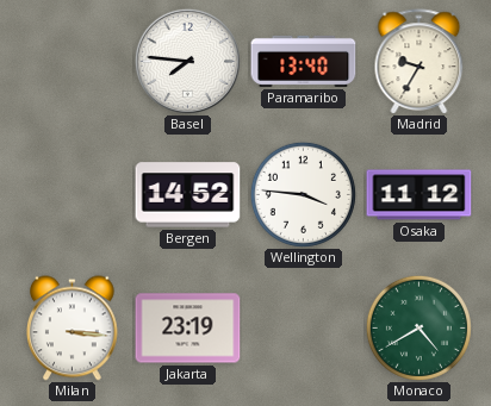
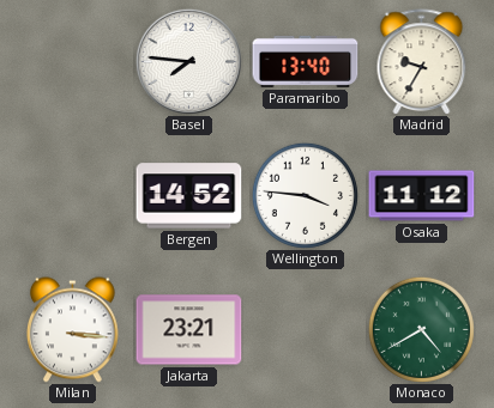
Jakarta: 23:19 -> 23:21
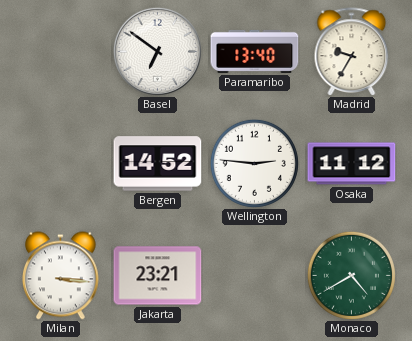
Basel: 7:46 -> 6:51
Wellington: 3:46 -> 2:46
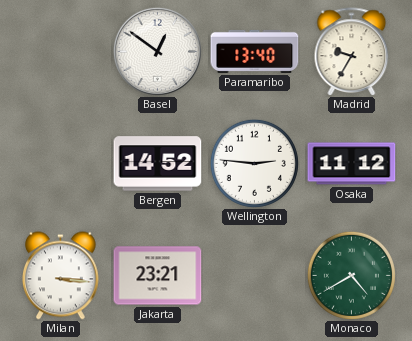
Basel: 6:51 -> 12:51
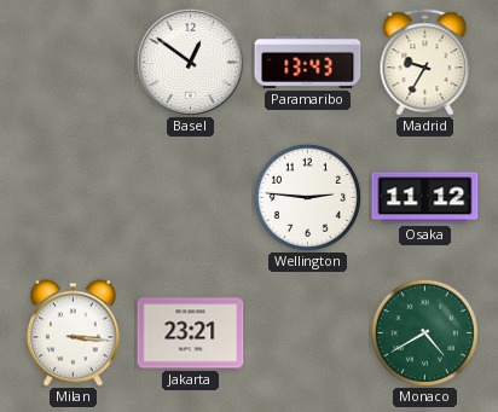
Paramaribo: 13:40 -> 13:43
Bergen: 14:52 -> none
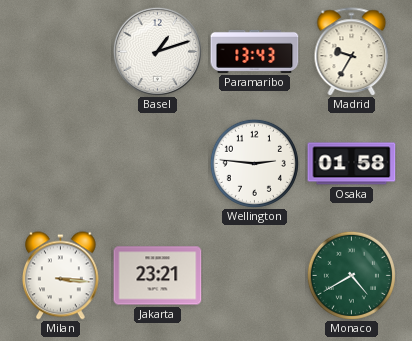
Basel: 12:51 -> 1:12
Osaka: 11:12 -> 01:58
